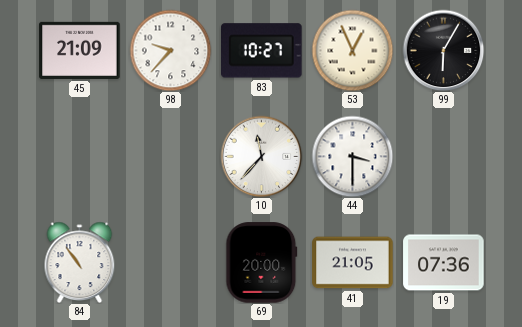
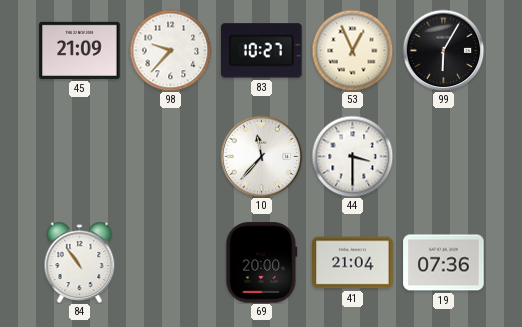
41: 21:05 -> 21:04
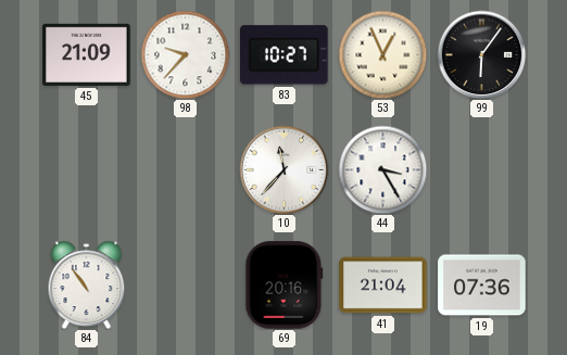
99: 6:05 -> 6:06
44: 3:30 -> 3:25
69: 20:00 -> 20:16
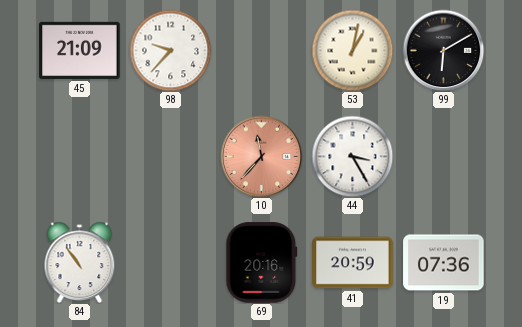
83: 10:27 -> none
53: 12:56 -> 1:02
99: 6:06 -> 6:10
10 dial: white -> salmon
41: 21:04 -> 20:59
